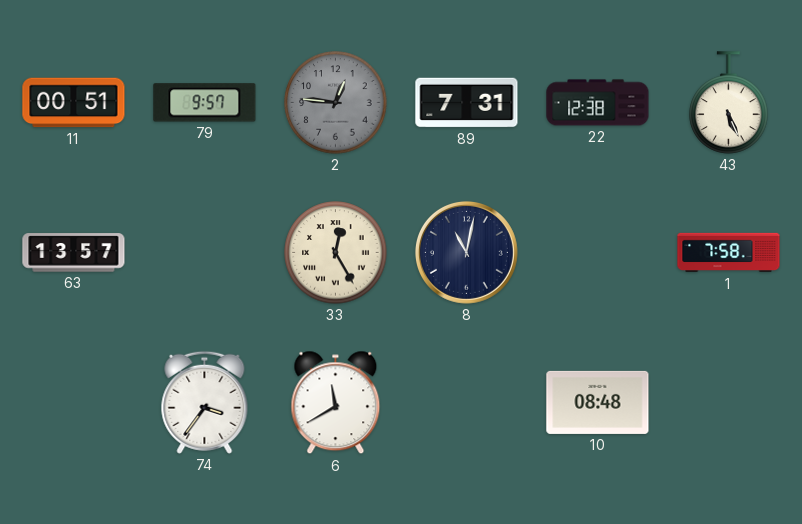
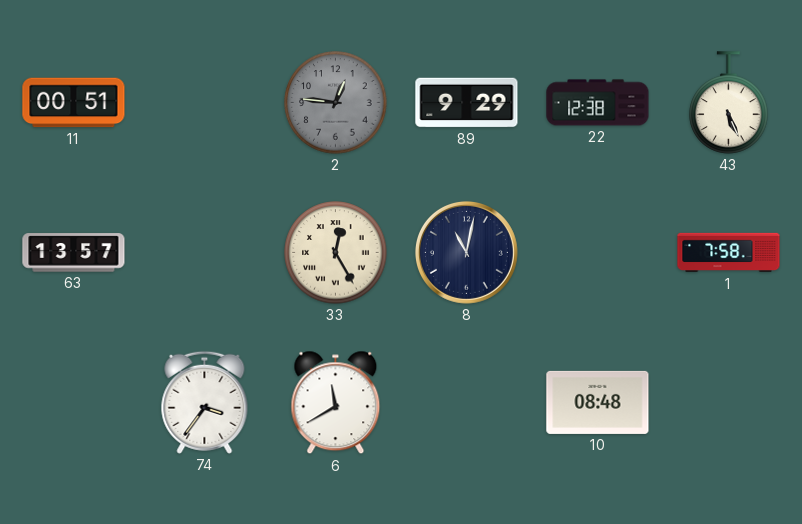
79: 9:57 -> none
89: 7:31 -> 9:29
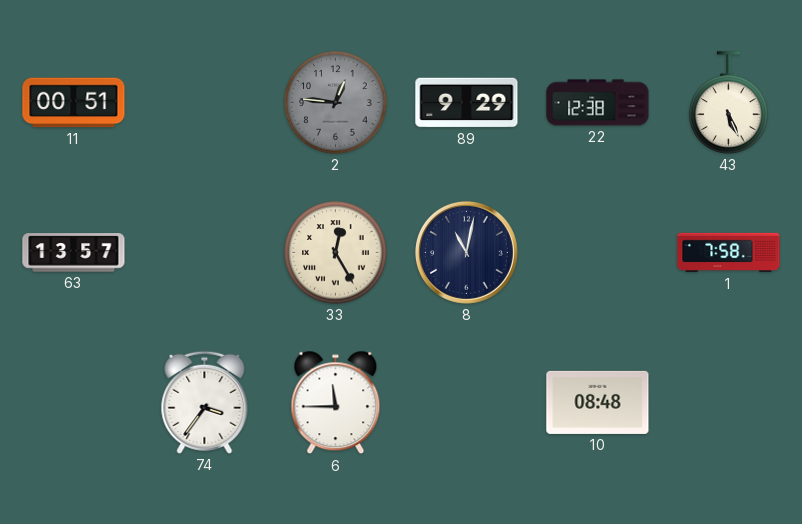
6: 11:40 -> 11:45
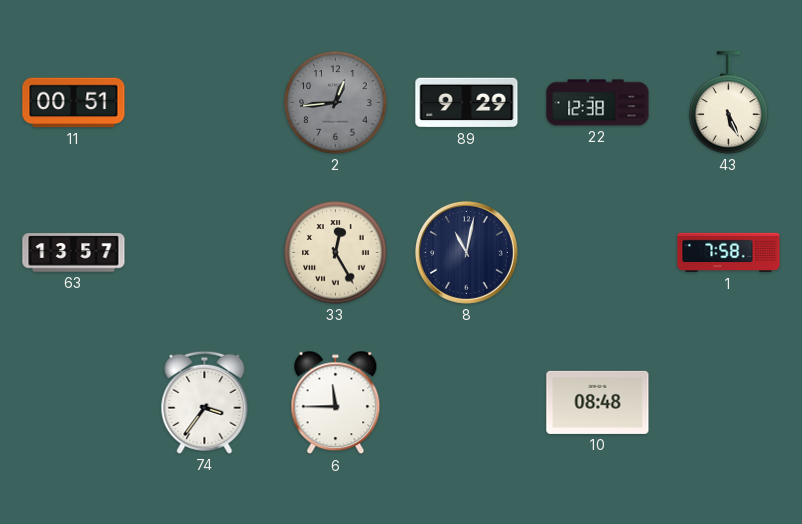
2: 12:46 -> 12:44
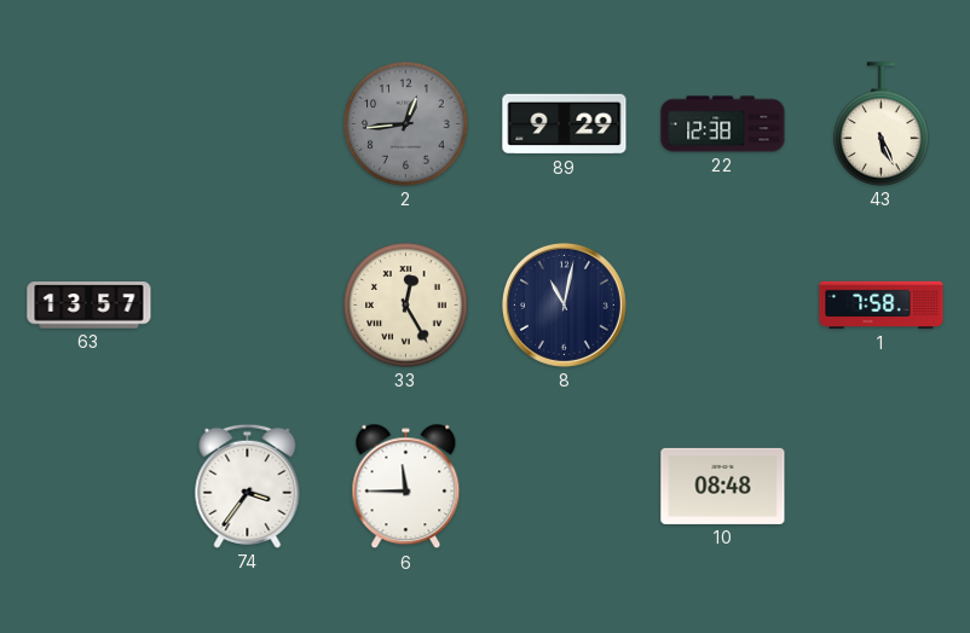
11: 00:51 -> none
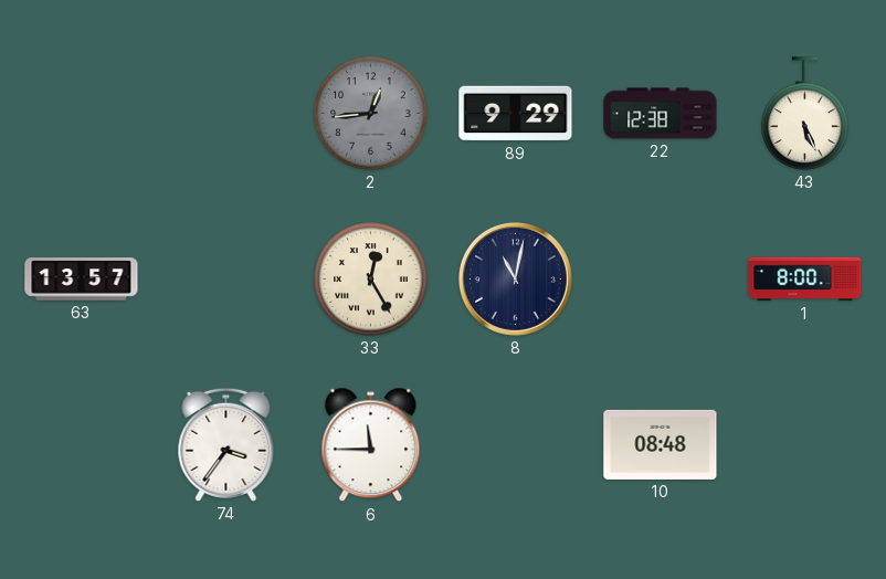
1: 7:58 -> 8:00
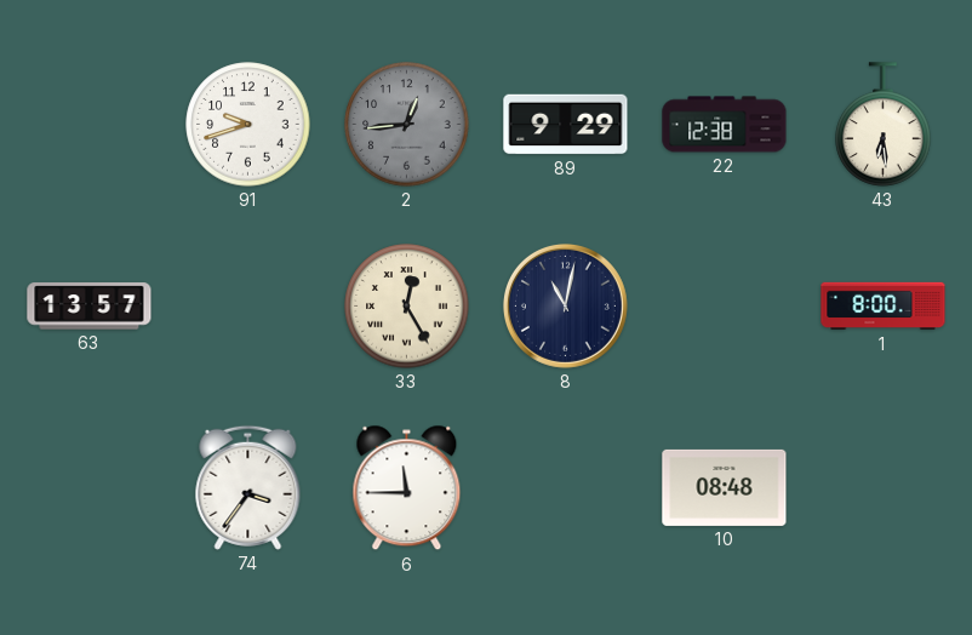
91: none -> 9:42
43: 5:26 -> 6:29
